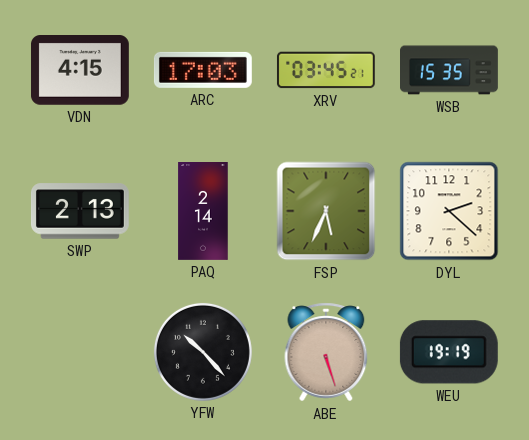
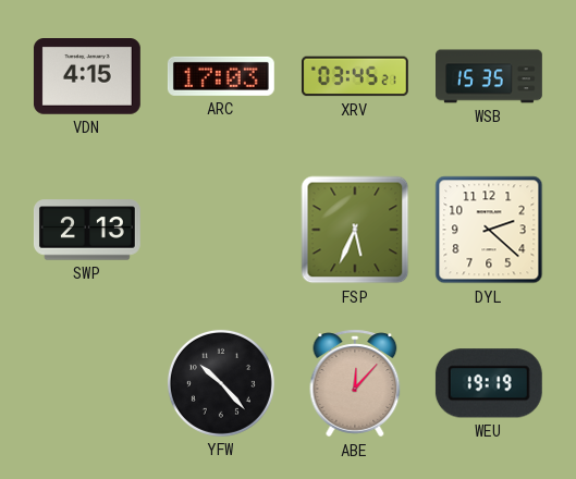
PAQ: 2:14 -> none
ABE: 5:27 -> 12:07
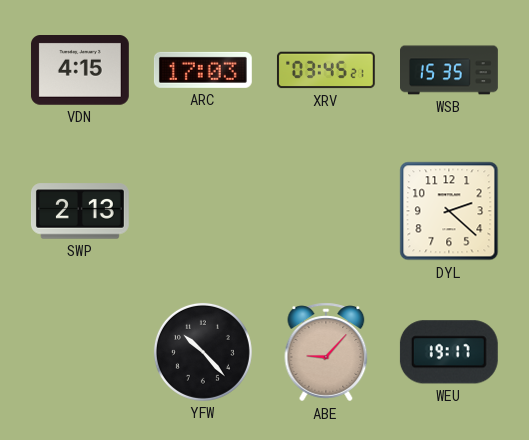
FSP: 5:34 -> none
ABE: 12:07 -> 9:07
WEU: 19:19 -> 19:17
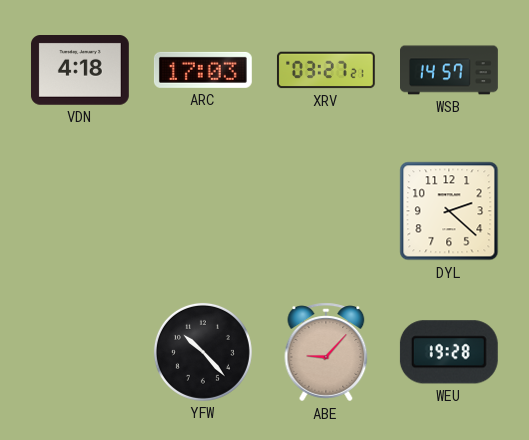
VDN: 4:15 -> 4:18
XRV: 03:45 -> 03:27
WSB: 15:35 -> 14:57
SWP: 2:13 -> none
WEU: 19:17 -> 19:28
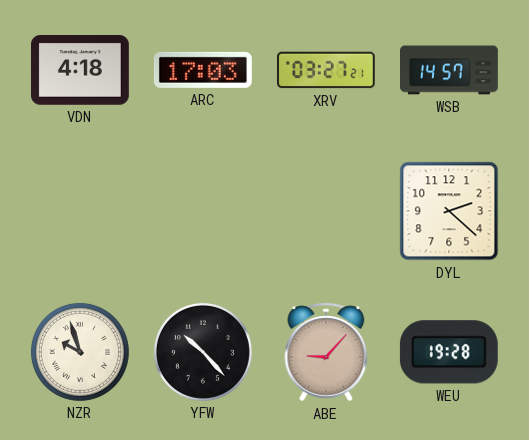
NZR: none -> 9:57
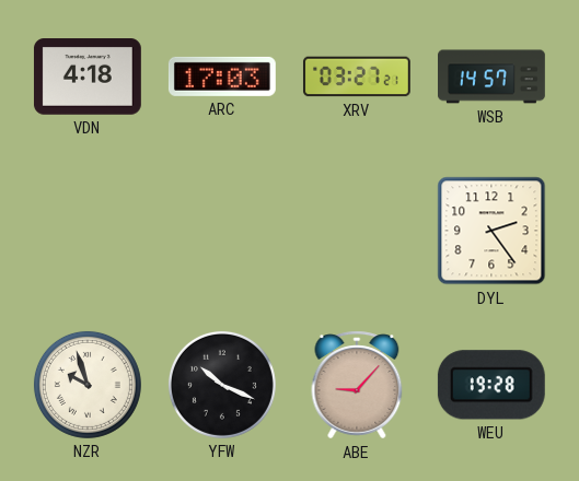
DYL: 2:22 -> 2:24
YFW: 10:23 -> 10:19
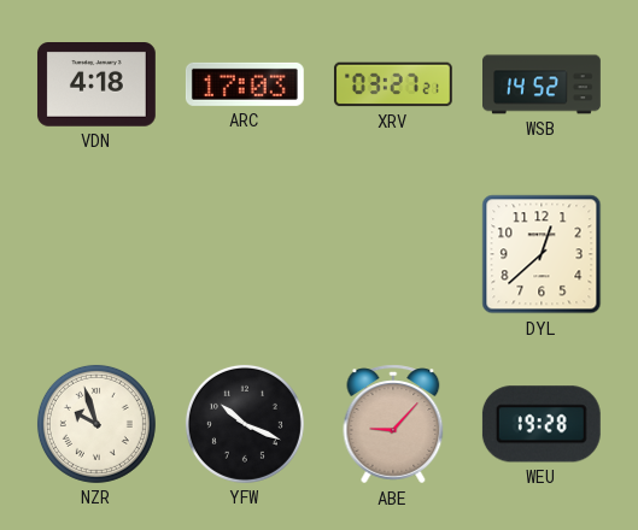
WSB: 14:57 -> 14:52
DYL: 2:24 -> 12:38
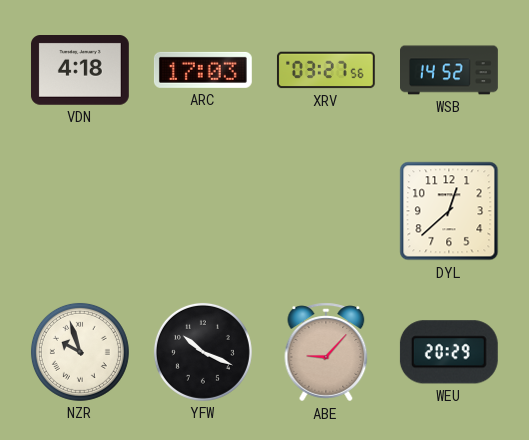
XRV: 03:27:21 -> 03:27:56
WEU: 19:28 -> 20:29
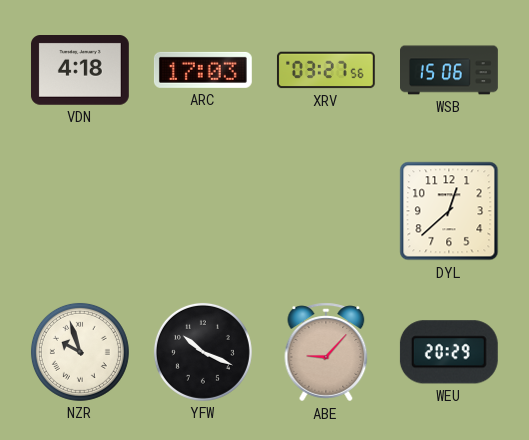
WSB: 14:52 -> 15:06
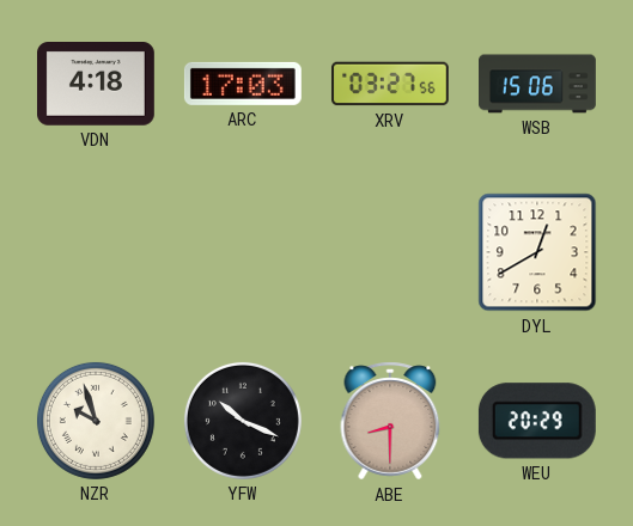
DYL: 12:38 -> 12:40
ABE: 9:07 -> 8:30
